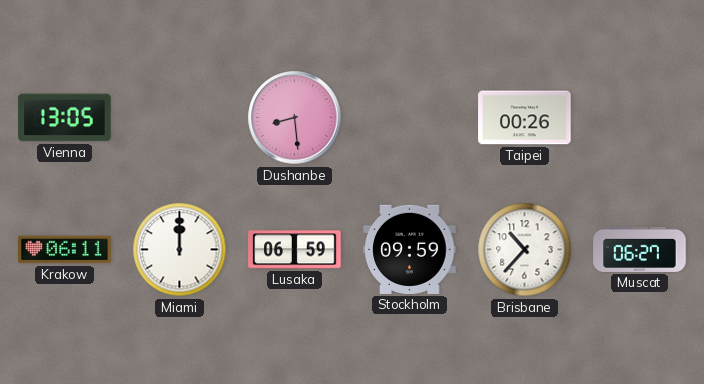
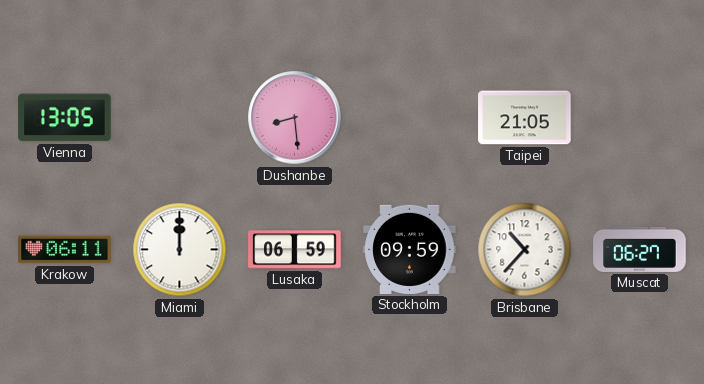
Taipei: 00:26 -> 21:05
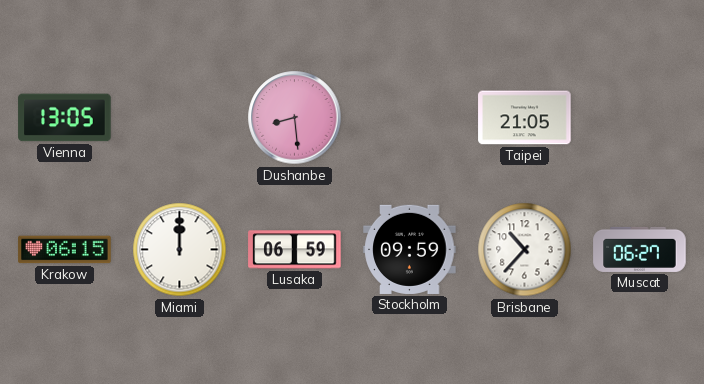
Krakow: 06:11 -> 06:15
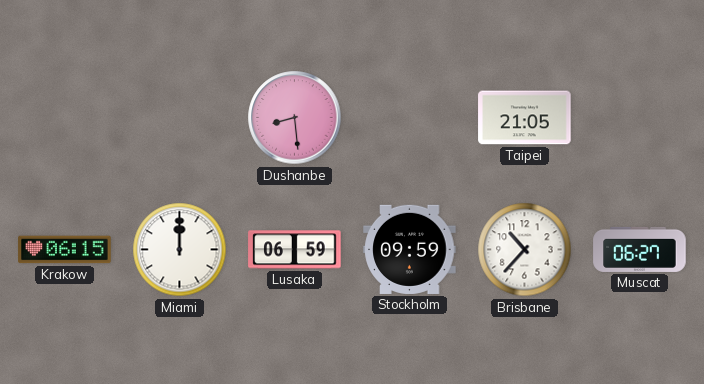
Vienna: 13:05 -> none
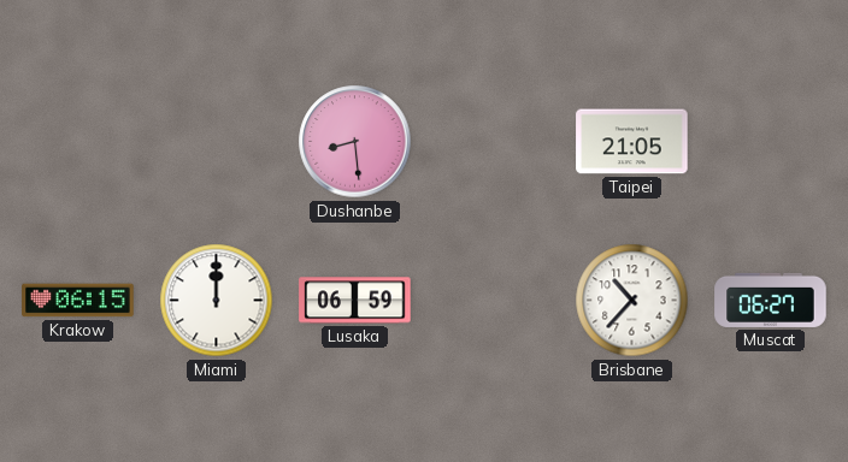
Stockholm: 09:59 -> none
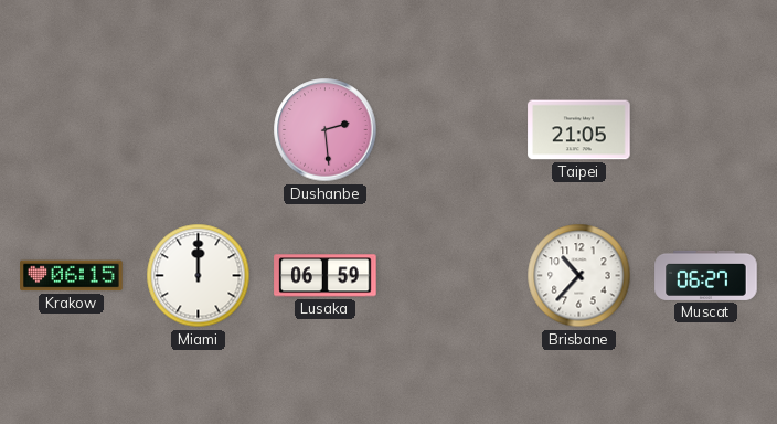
Dushanbe: 8:29 -> 2:29
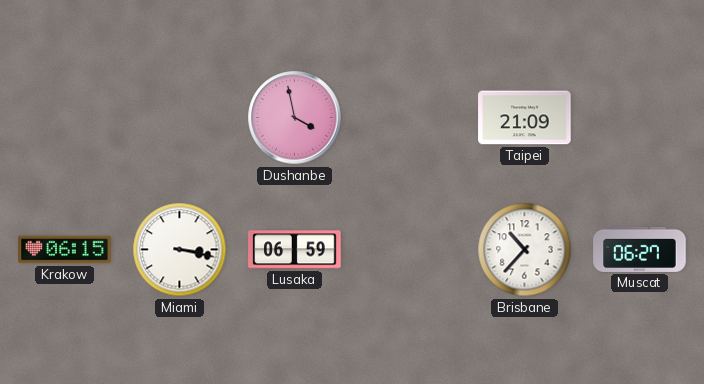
Dushanbe: 2:29 -> 3:58
Taipei: 21:05 -> 21:09
Miami: 12:00 -> 3:17
